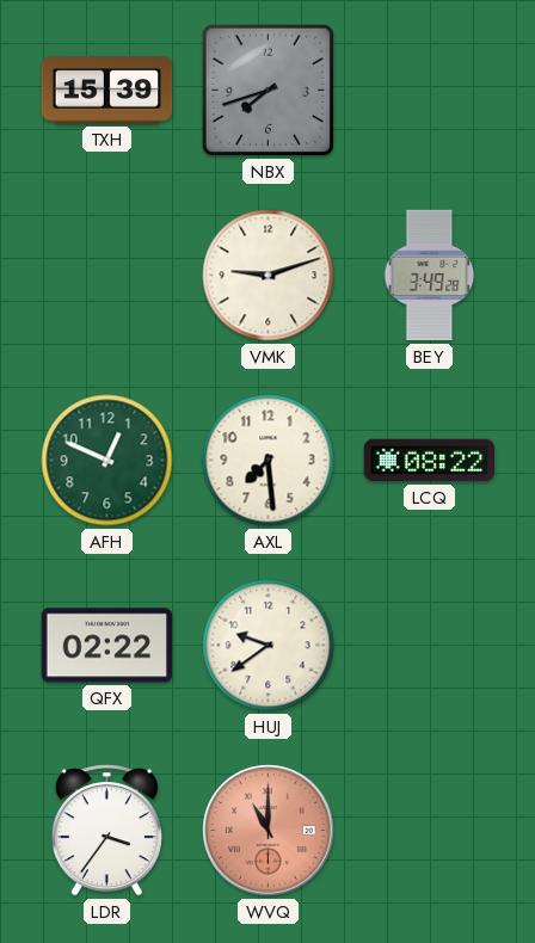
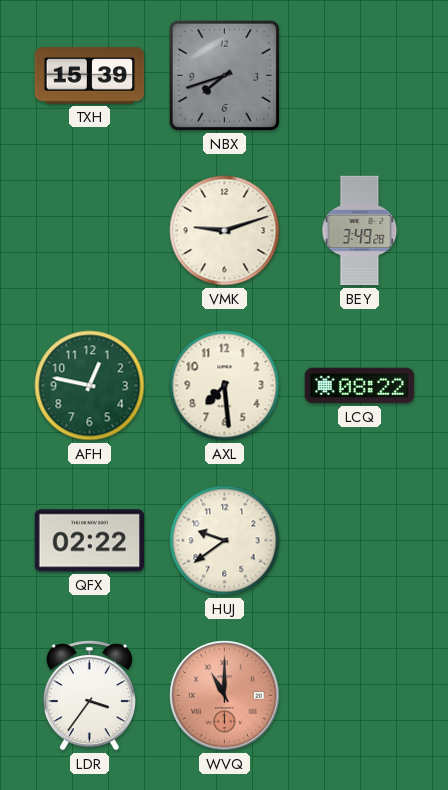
AFH: 12:49 -> 12:47
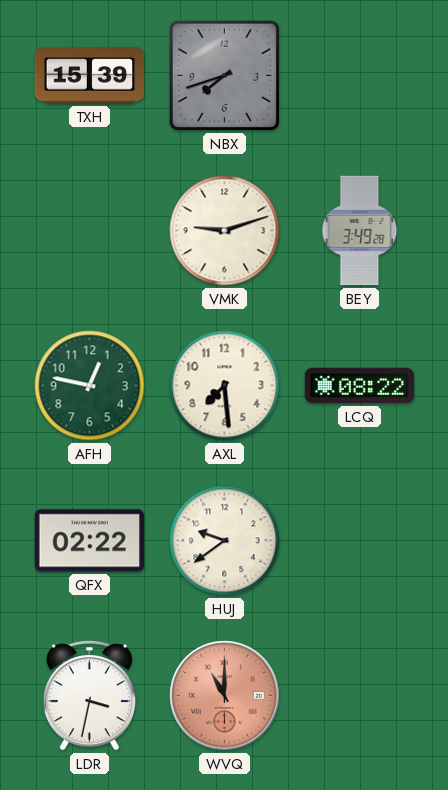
LDR: 3:36 -> 3:32
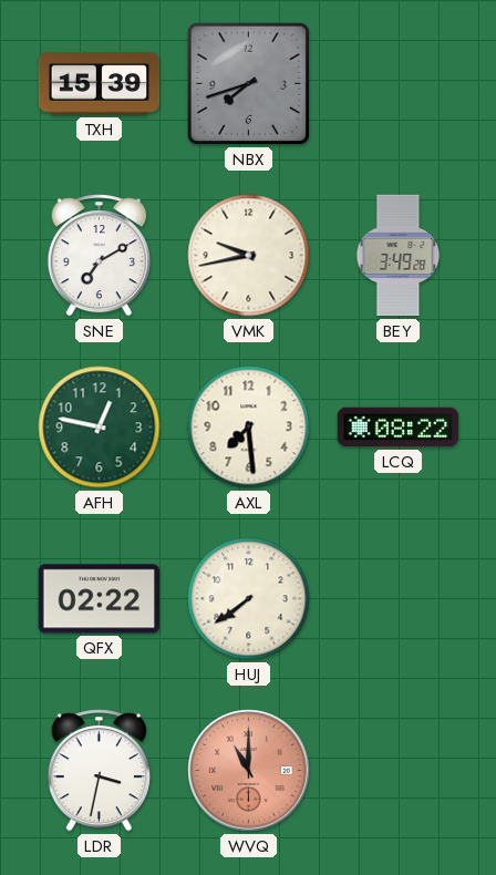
SNE: none -> 7:10
VMK: 9:12 -> 9:43
HUJ: 9:39 -> 7:39
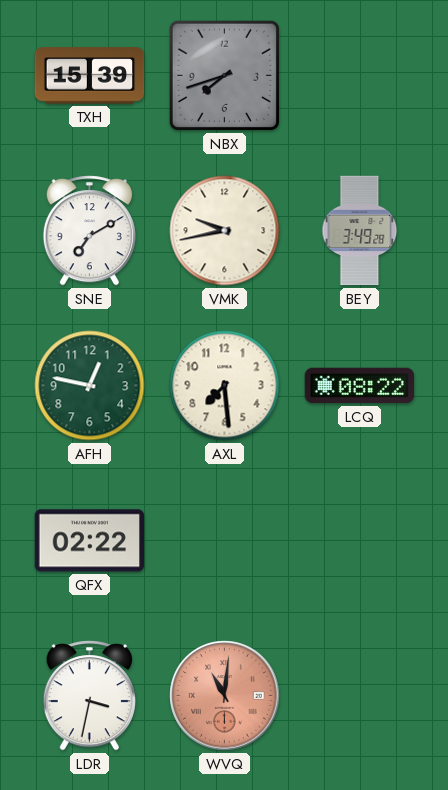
HUJ: 7:39 -> none
WVQ: 11:00 -> 11:01
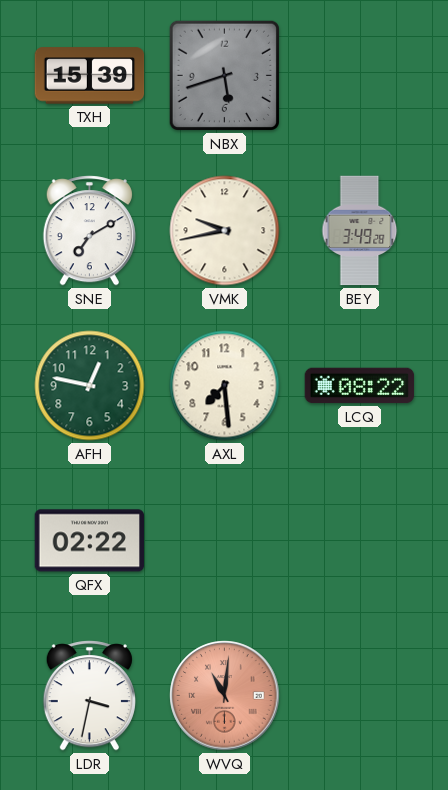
NBX: 7:42 -> 5:42
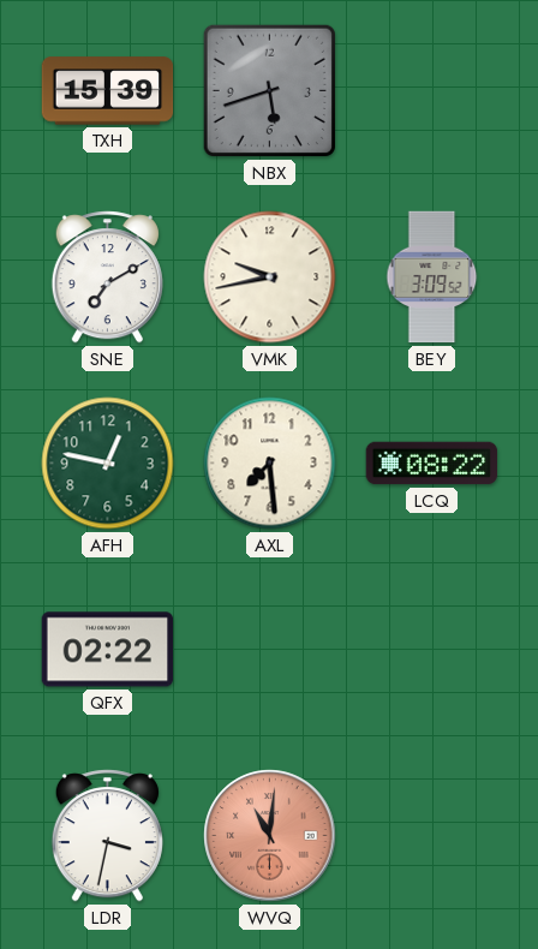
BEY: 3:49 -> 3:09
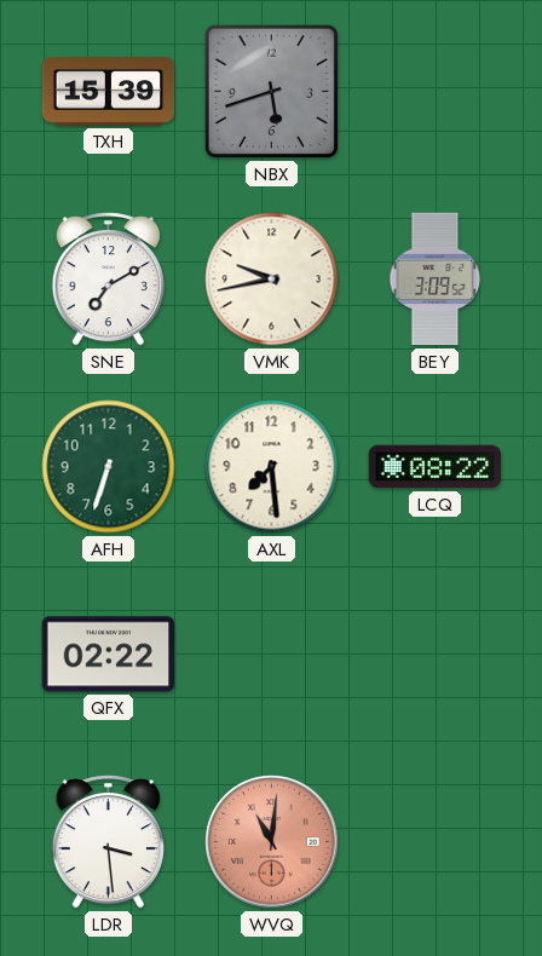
AFH: 12:47 -> 6:33
LDR: 3:32 -> 3:29
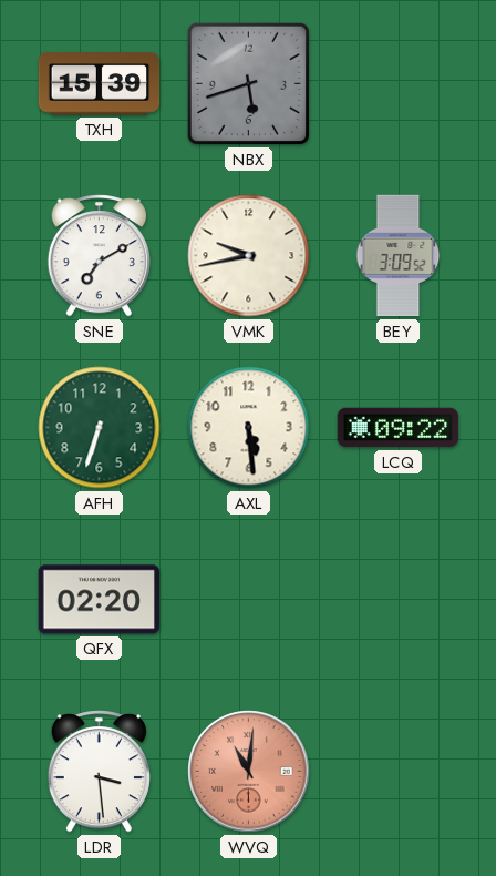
AXL: 7:29 -> 5:29
LCQ: 08:22 -> 09:22
QFX: 02:22 -> 02:20
